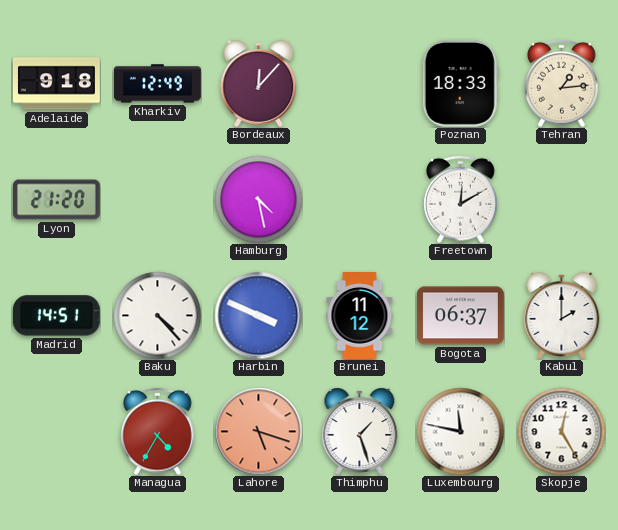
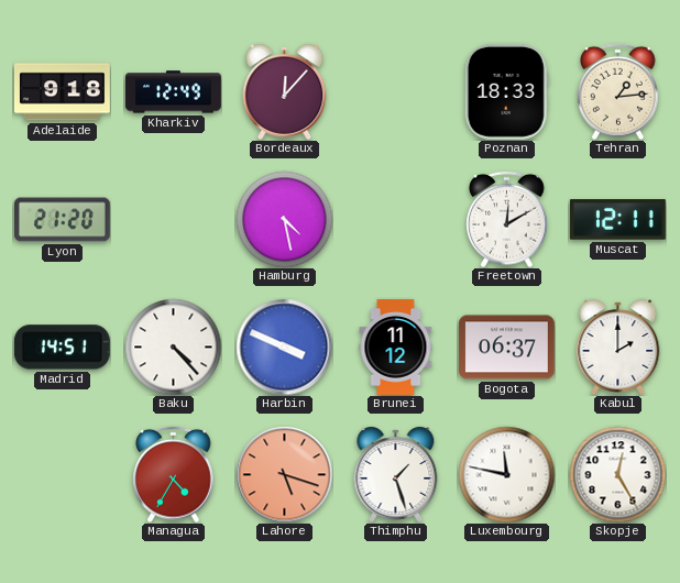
Muscat: none -> 12:11
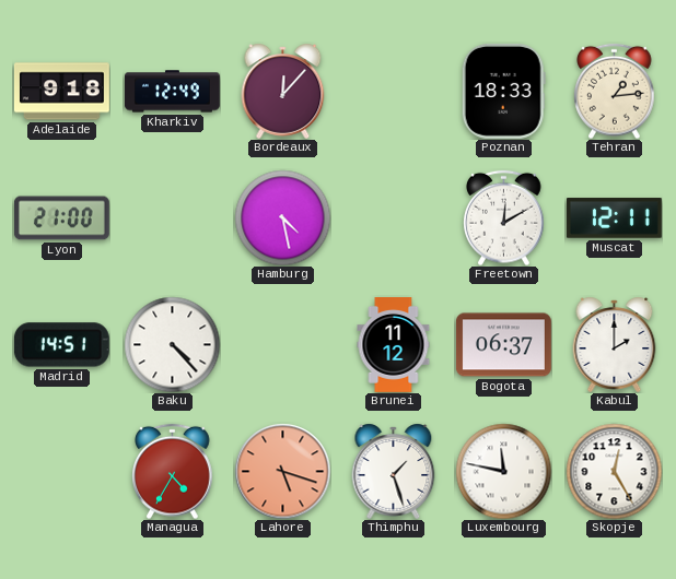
Lyon: 21:20 -> 21:00
Harbin: 3:49 -> none
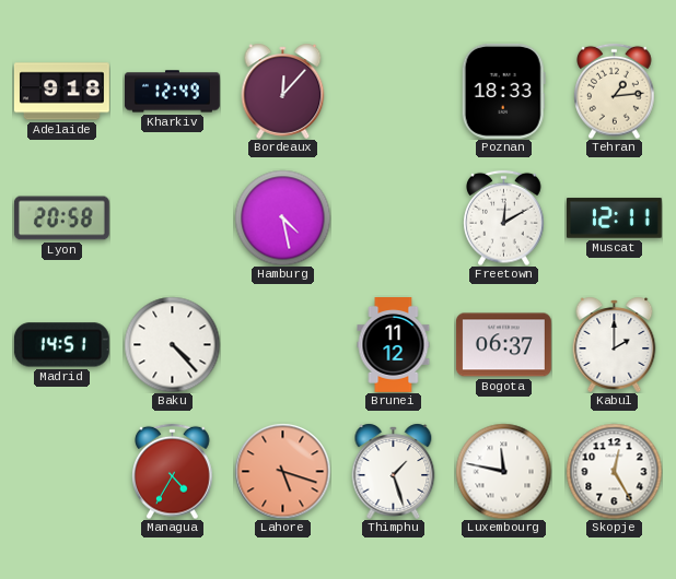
Lyon: 21:00 -> 20:58
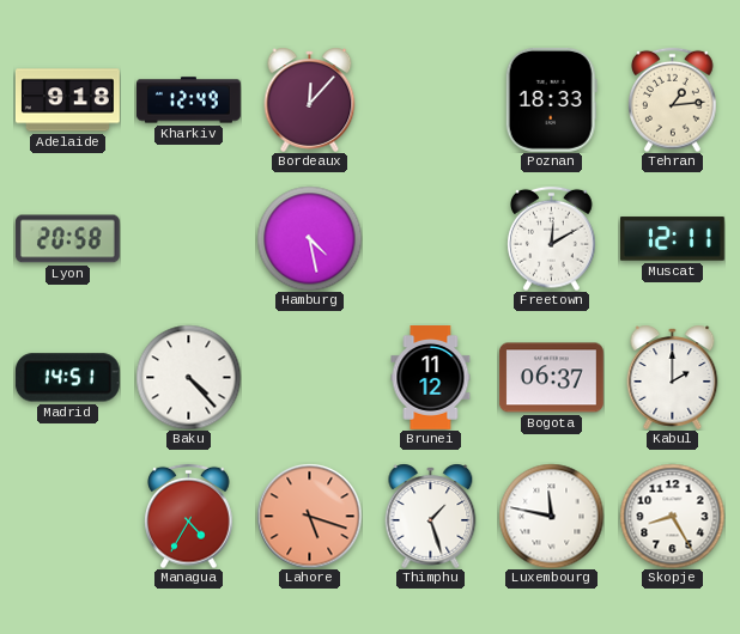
Skopje: 12:25 -> 8:25
